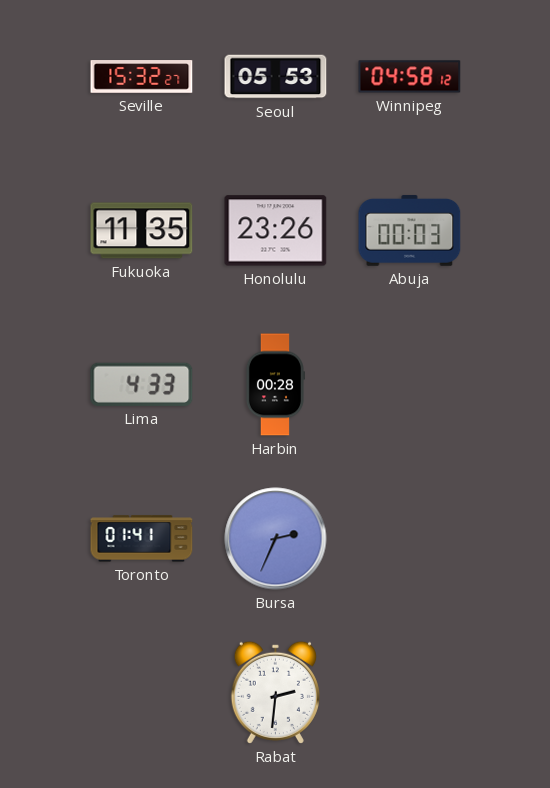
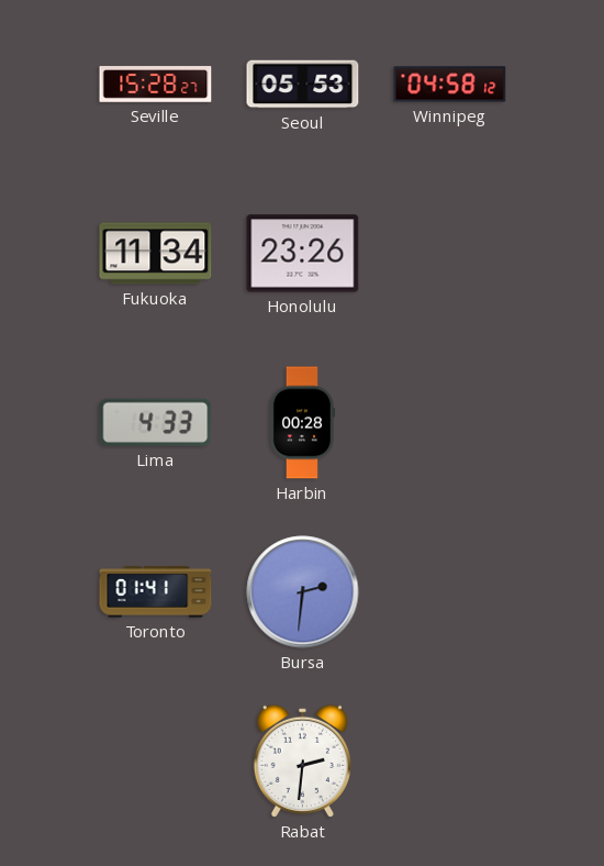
Seville: 15:32 -> 15:28
Fukuoka: 11:35 -> 11:34
Abuja: 00:03 -> none
Bursa: 2:34 -> 2:31
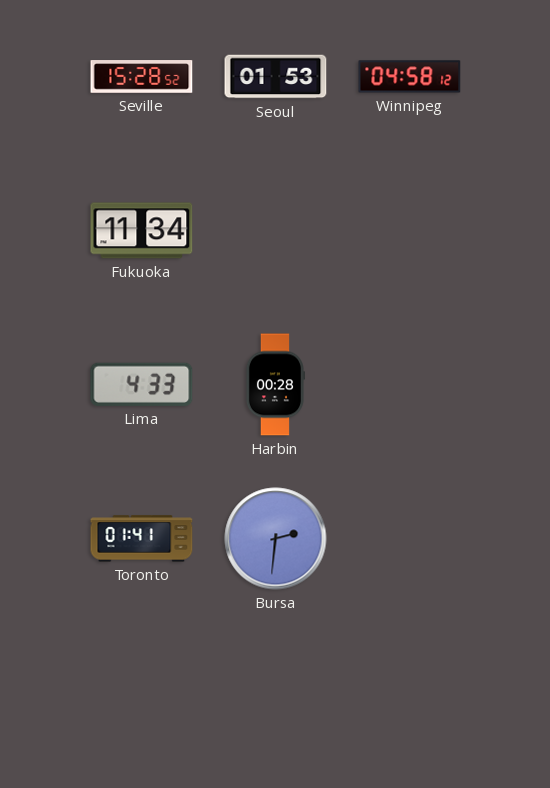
Seville: 15:28:27 -> 15:28:52
Seoul: 05:53 -> 01:53
Honolulu: 23:26 -> none
Rabat: 2:31 -> none
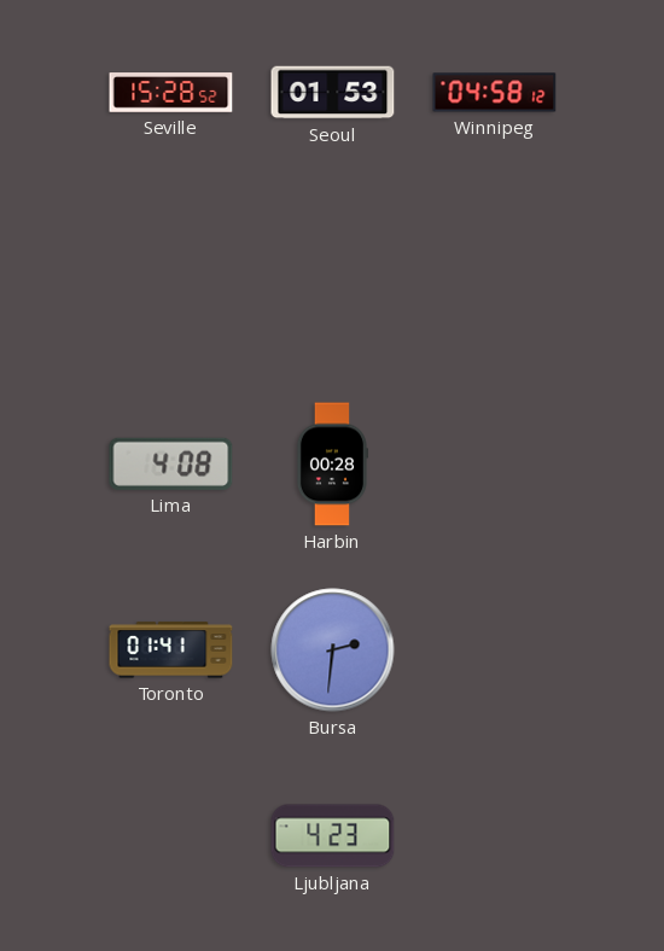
Fukuoka: 11:34 -> none
Lima: 4:33 -> 4:08
Ljubljana: none -> 4:23
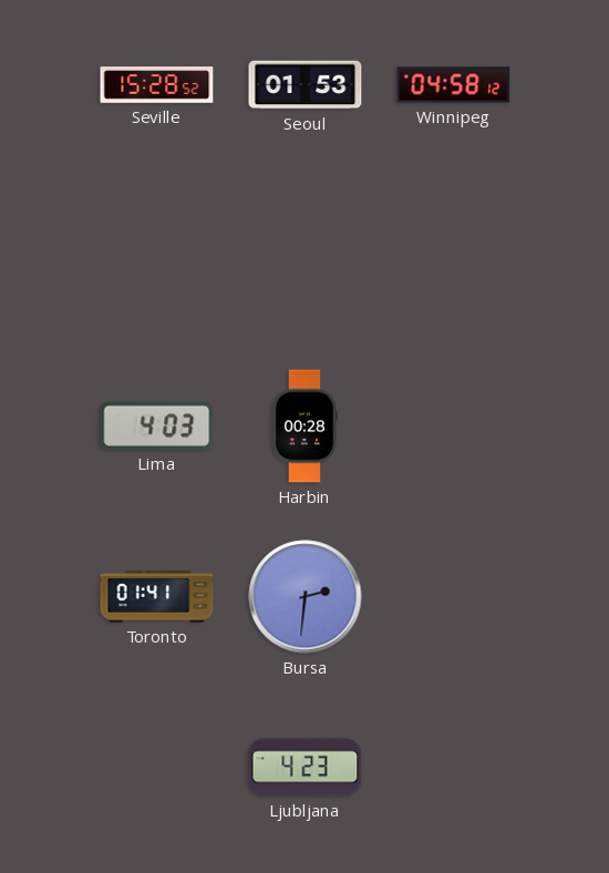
Lima: 4:08 -> 4:03
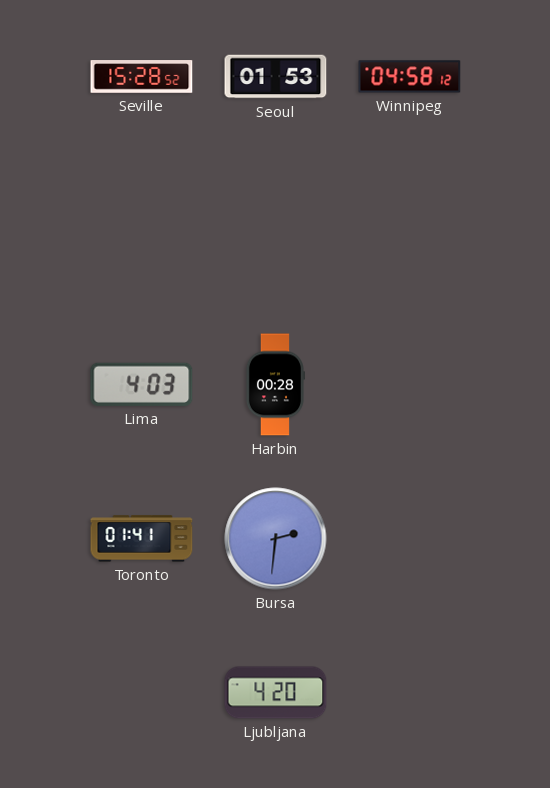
Ljubljana: 4:23 -> 4:20
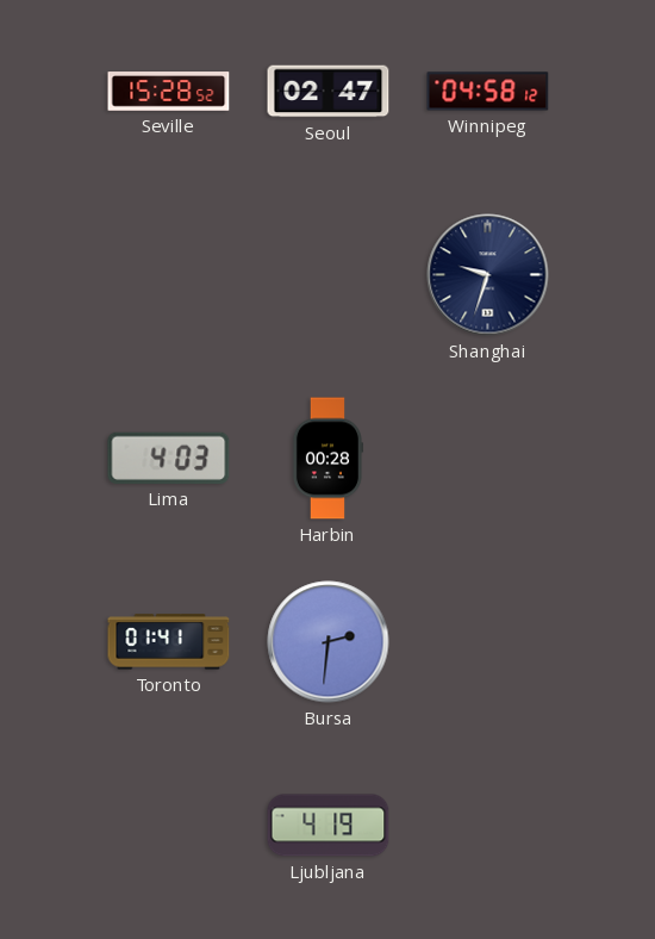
Seoul: 01:53 -> 02:47
Shanghai: none -> 9:33
Ljubljana: 4:20 -> 4:19
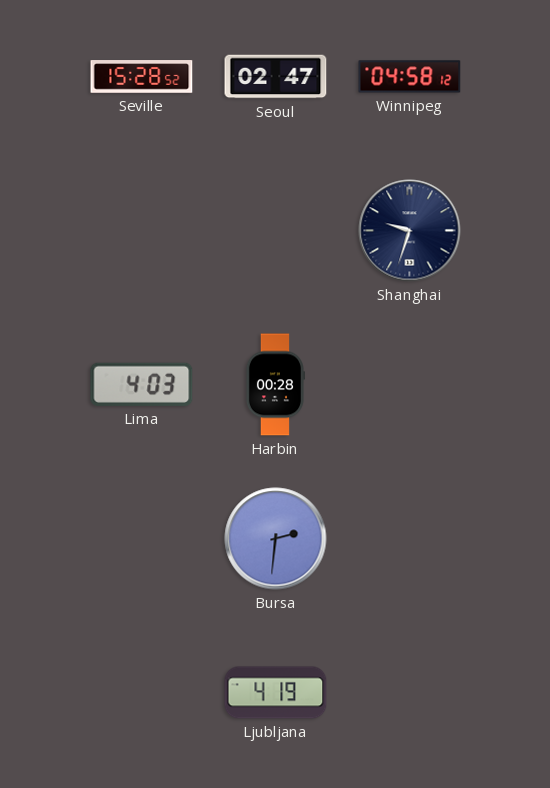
Toronto: 01:41 -> none
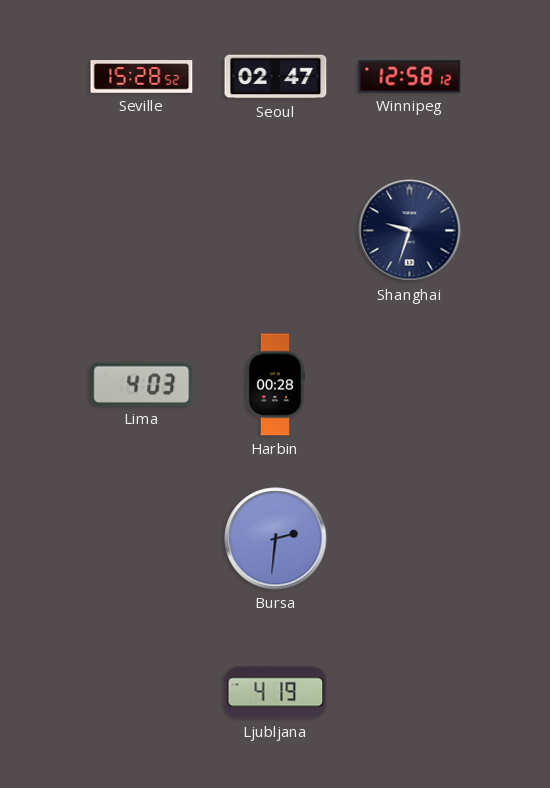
Winnipeg: 04:58 -> 12:58
